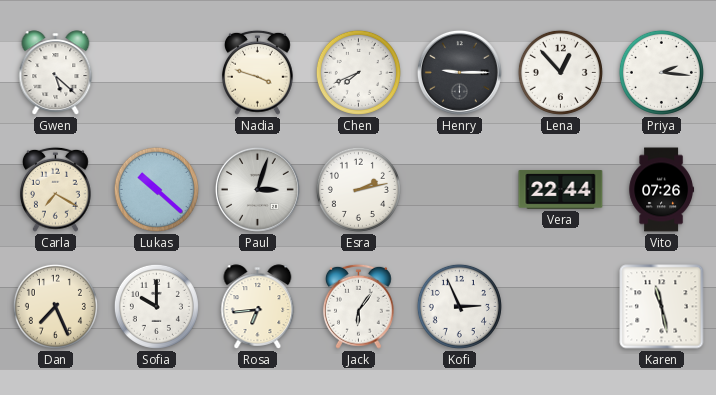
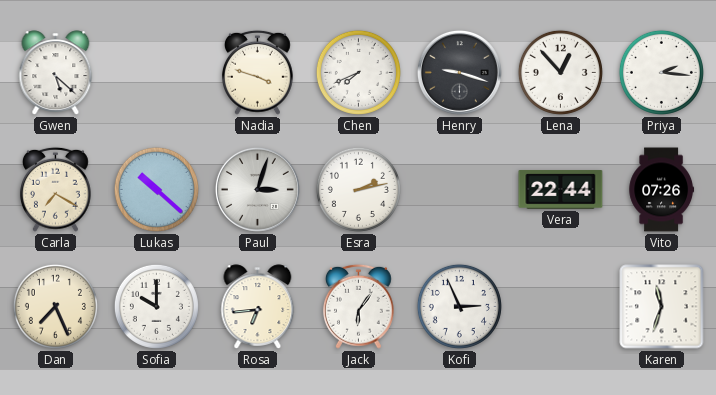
Henry: 9:15 -> 9:18
Karen: 11:28 -> 11:33
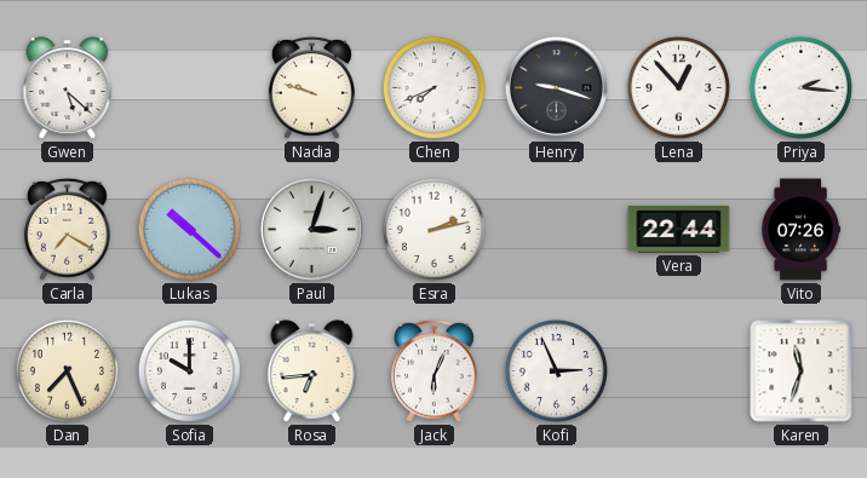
Nadia: 3:48 -> 9:48
Jack: 6:06 -> 6:04
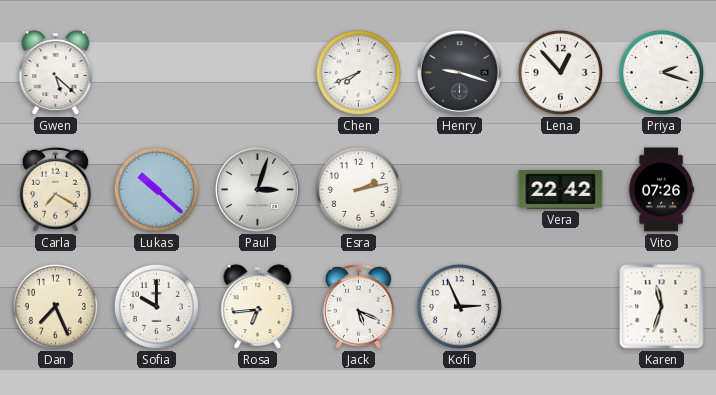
Nadia: 9:48 -> none
Priya: 2:16 -> 2:18
Vera: 22:44 -> 22:42
Jack: 6:04 -> 5:19
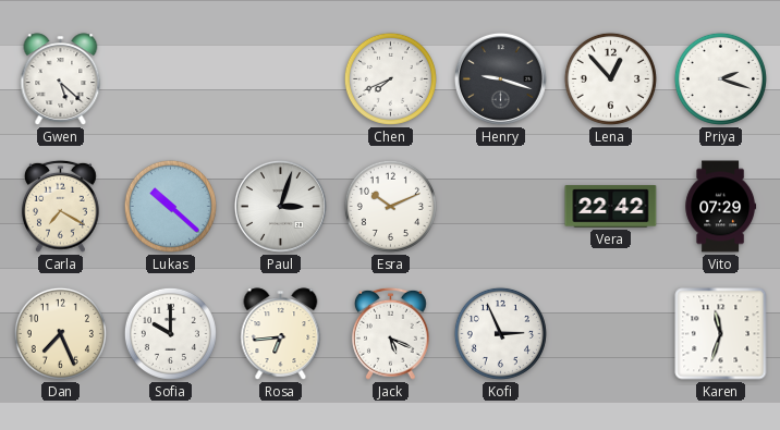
Esra: 2:13 -> 10:11
Vito: 07:26 -> 07:29
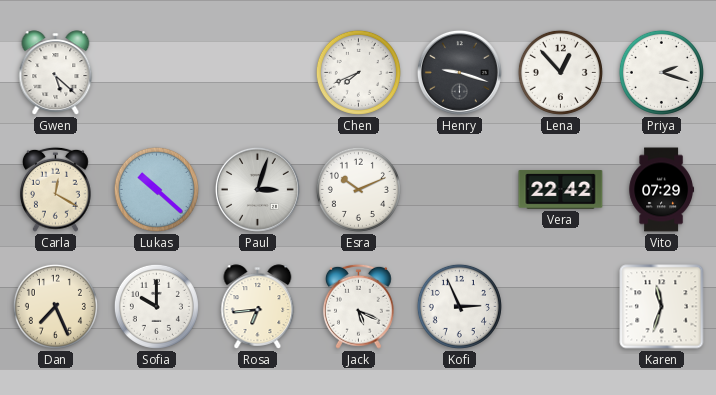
Carla: 7:20 -> 12:20
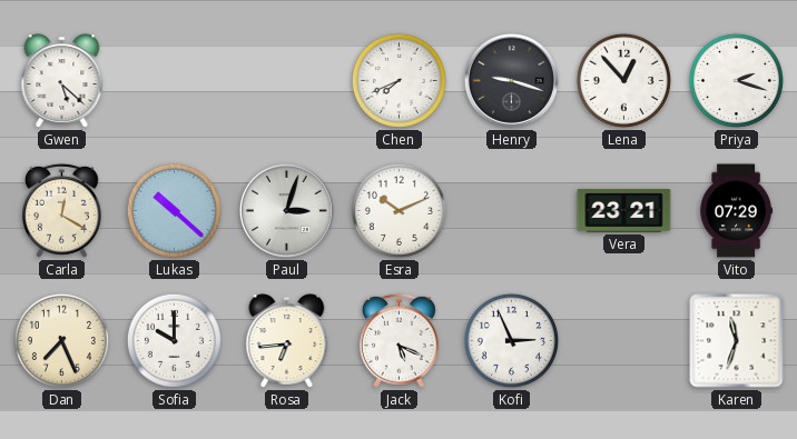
Vera: 22:42 -> 23:21
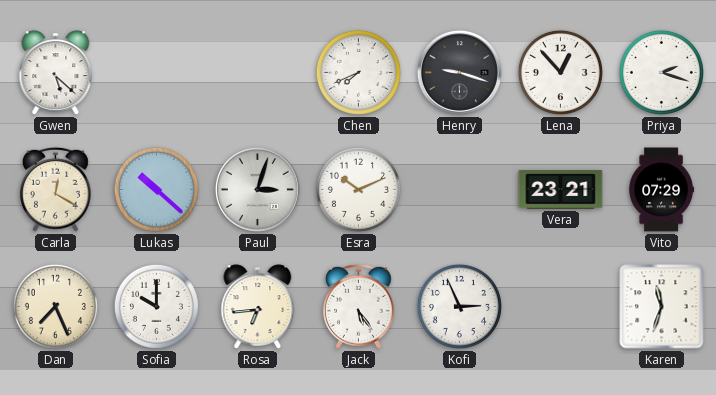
Jack: 5:19 -> 5:24
